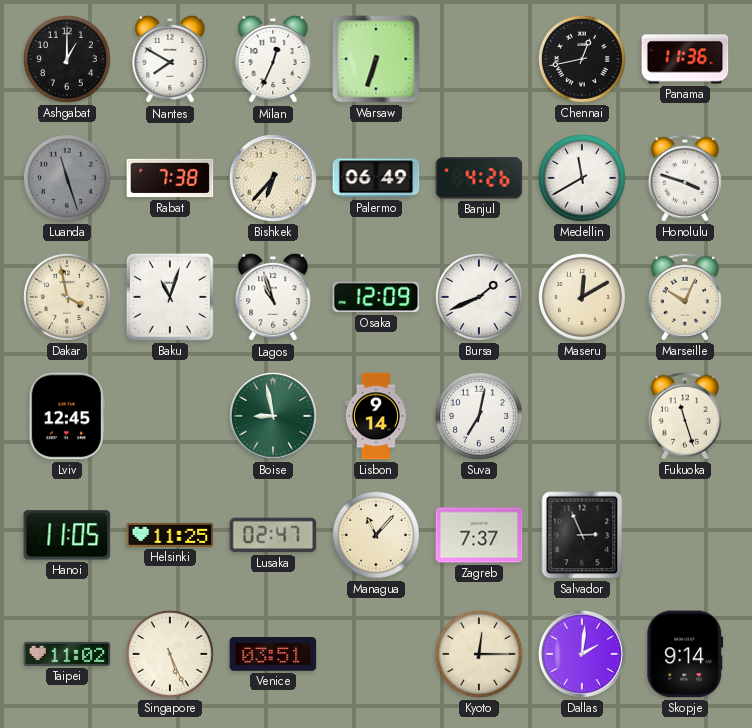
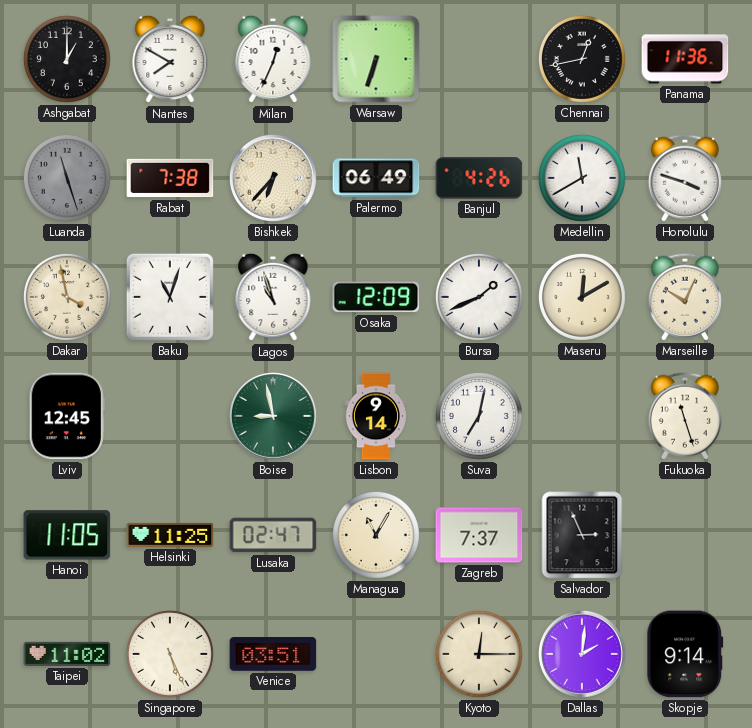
Managua: 11:07 -> 11:05
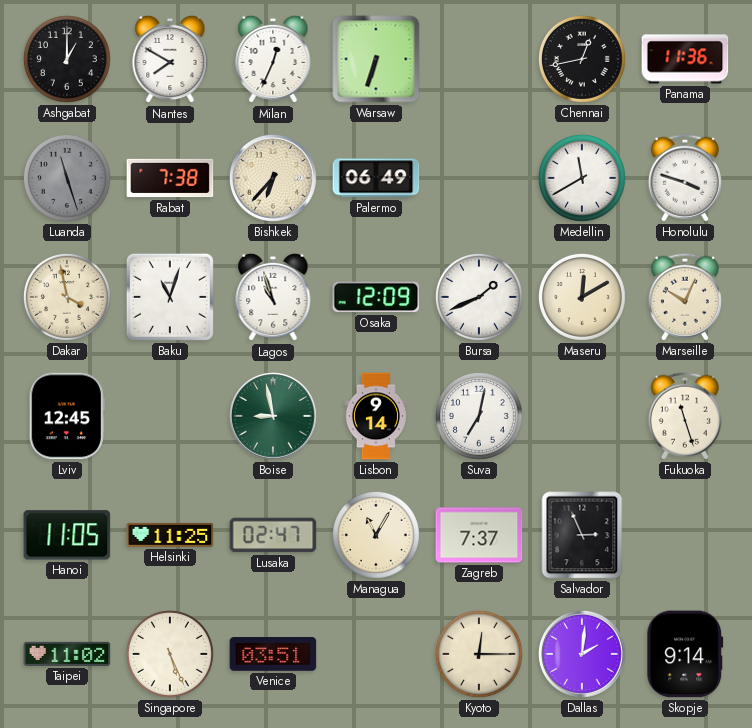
Banjul: 4:26 -> none
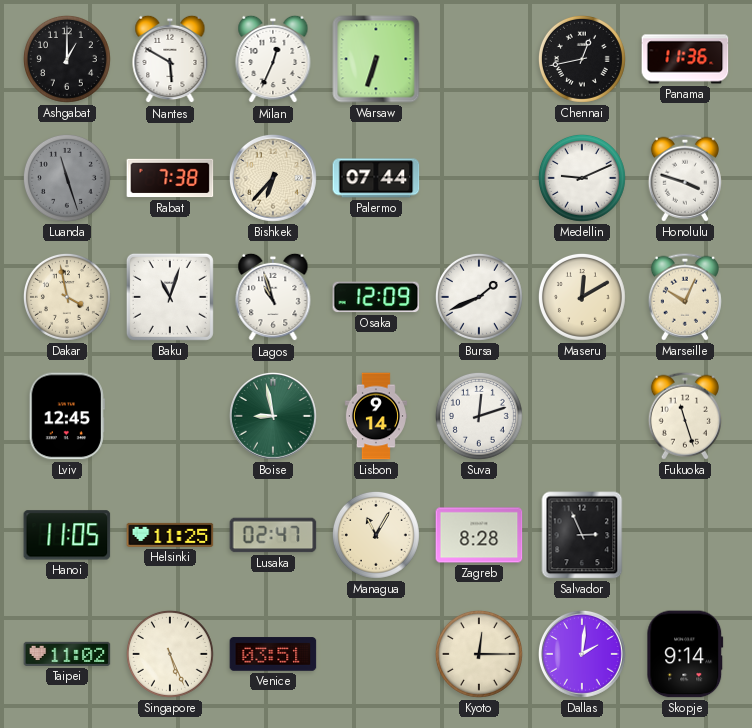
Nantes: 7:50 -> 5:50
Palermo: 06:49 -> 07:44
Medellin: 11:40 -> 9:11
Suva: 7:02 -> 12:12
Zagreb: 7:37 -> 8:28
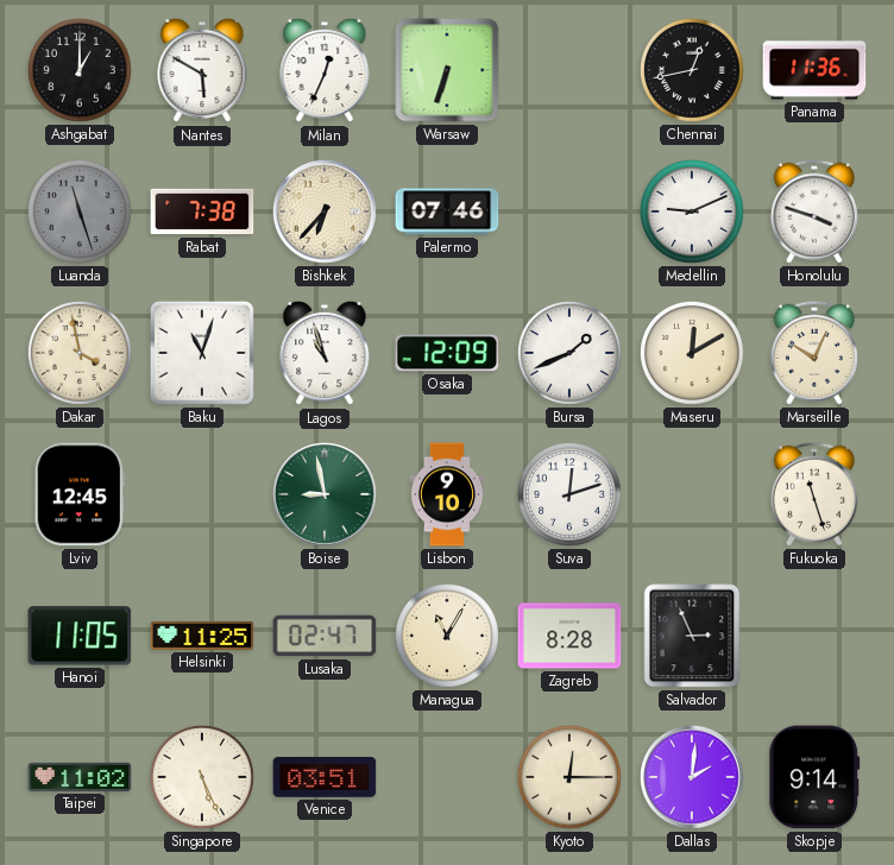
Palermo: 07:44 -> 07:46
Lisbon: 9:14 -> 9:10
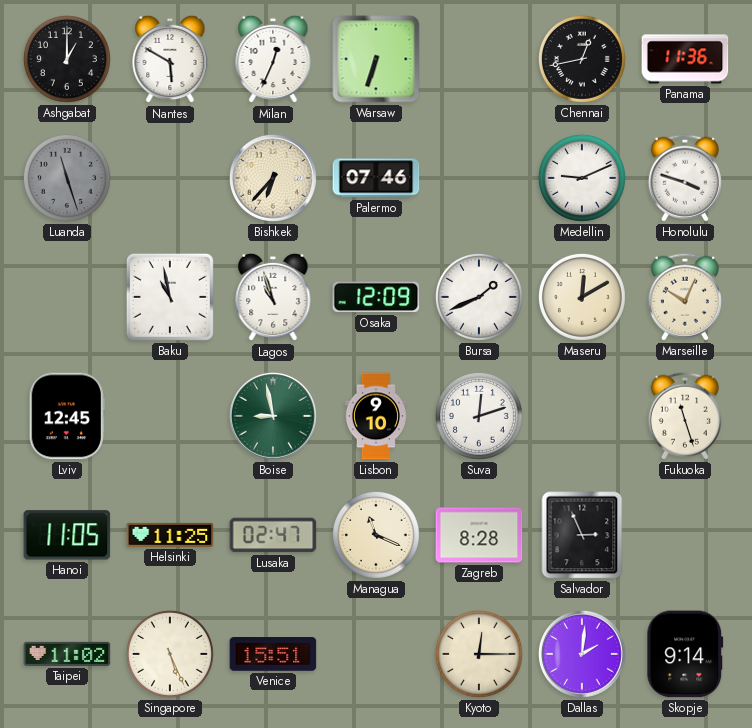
Rabat: 7:38 -> none
Dakar: 3:58 -> none
Baku: 11:03 -> 10:58
Managua: 11:05 -> 11:19
Venice: 03:51 -> 15:51
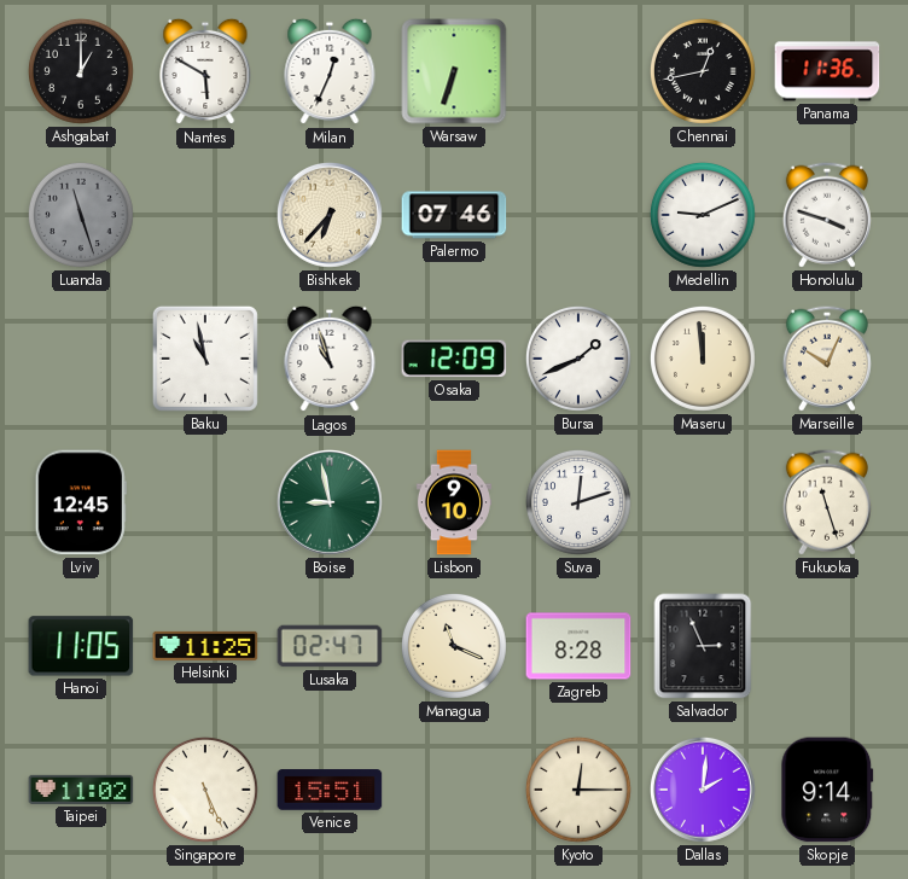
Maseru: 12:10 -> 11:59
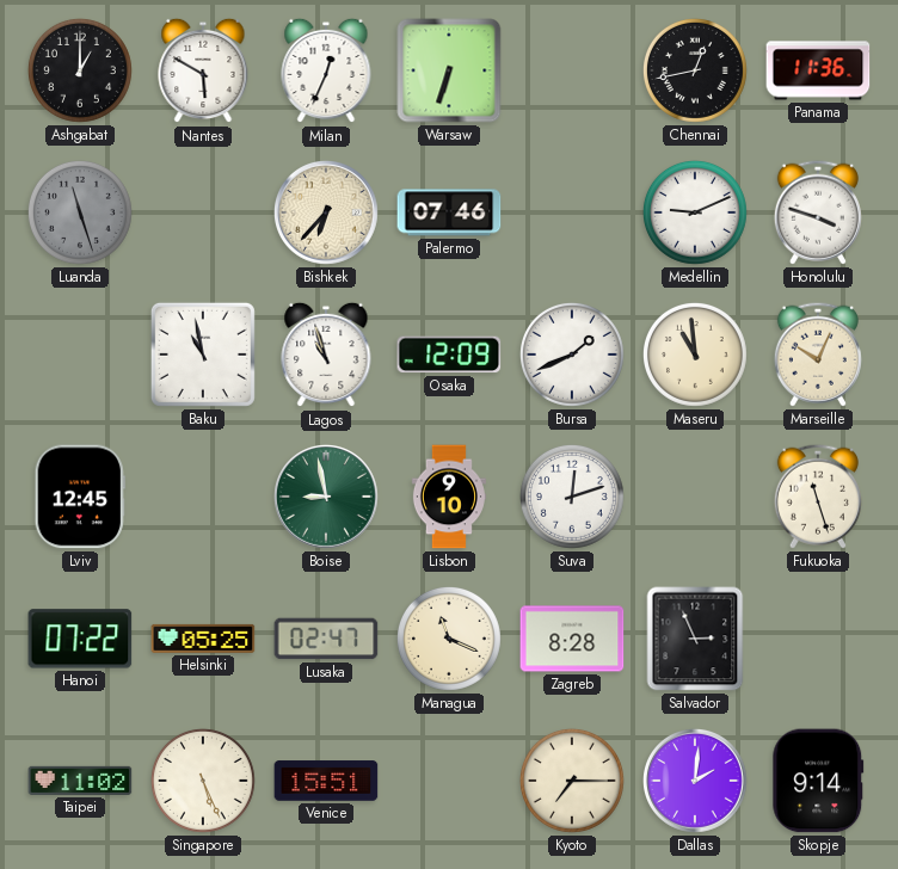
Maseru: 11:59 -> 10:59
Hanoi: 11:05 -> 07:22
Helsinki: 11:25 -> 05:25
Kyoto: 12:15 -> 7:15
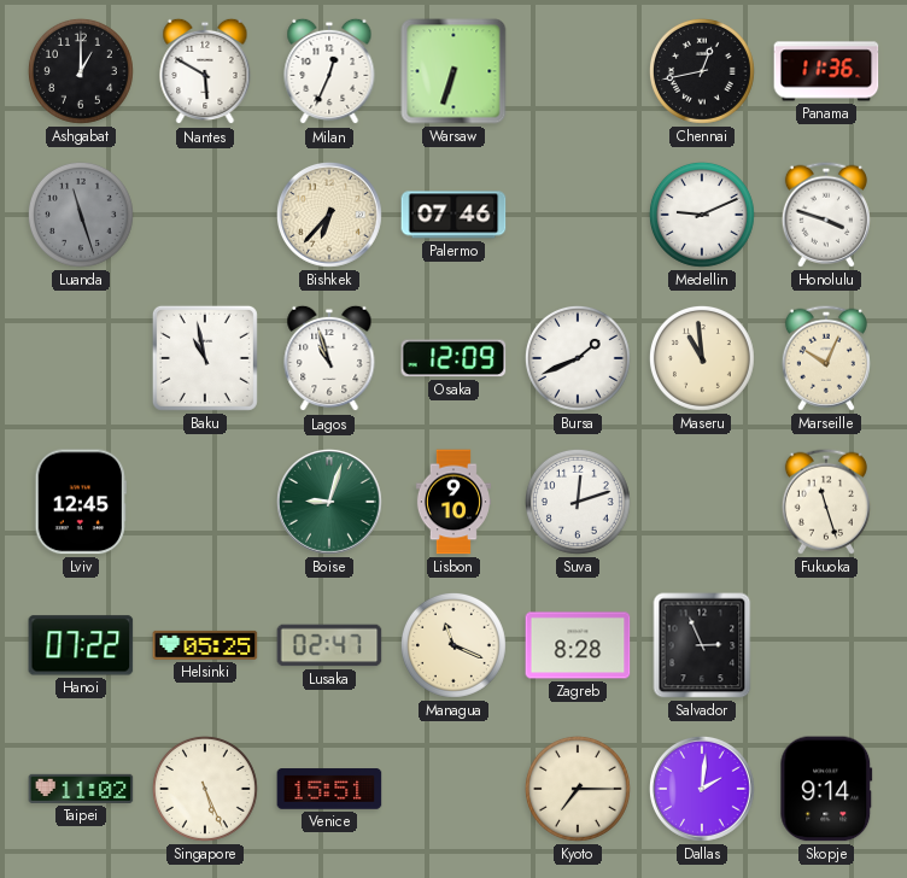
Boise: 8:58 -> 9:03
